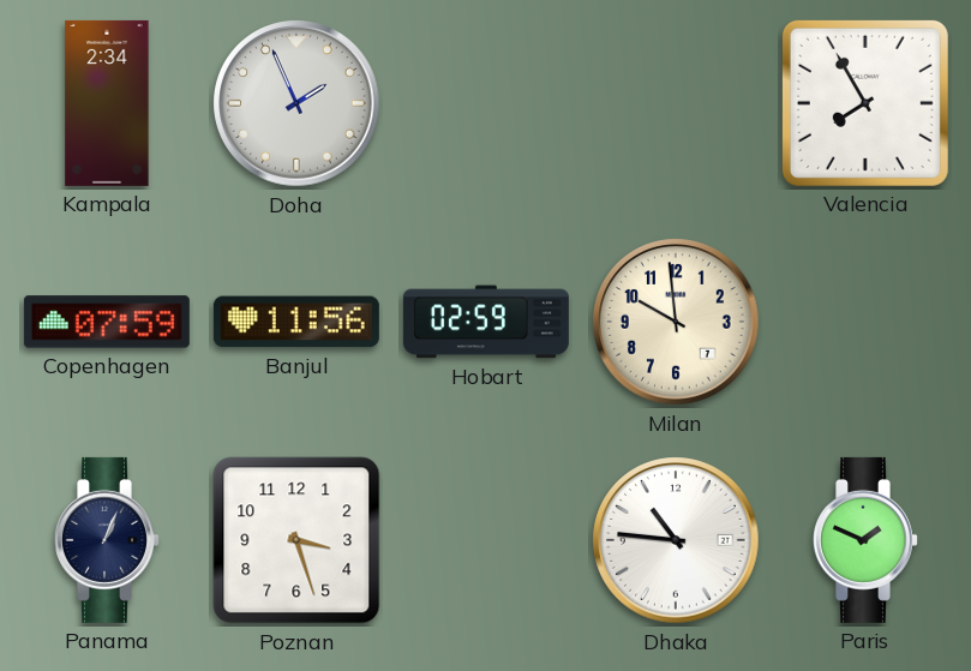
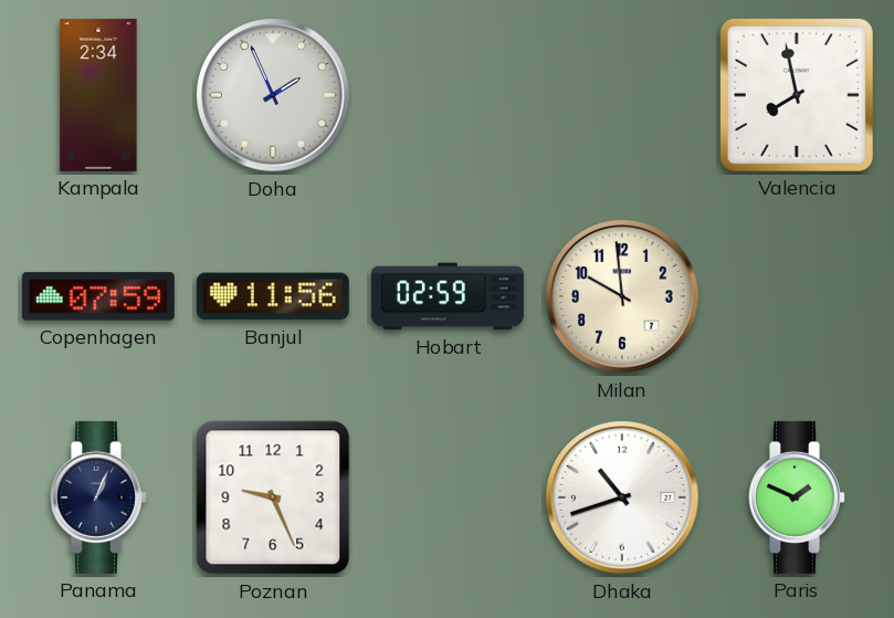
Valencia: 7:55 -> 7:58
Poznan: 3:27 -> 9:26
Dhaka: 10:46 -> 10:42
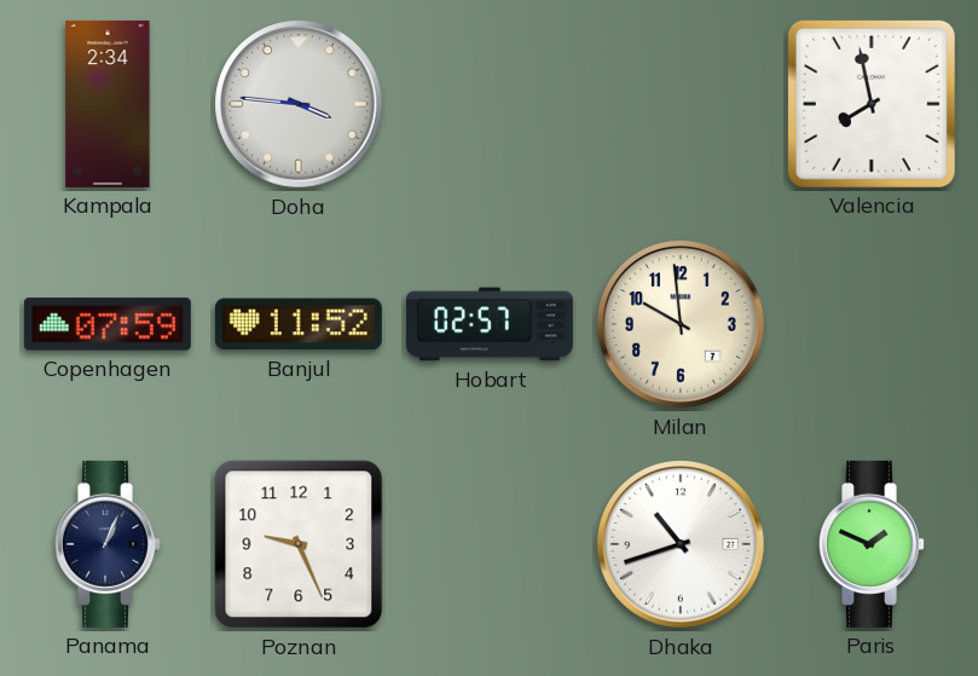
Doha: 1:56 -> 3:46
Banjul: 11:56 -> 11:52
Hobart: 02:59 -> 02:57
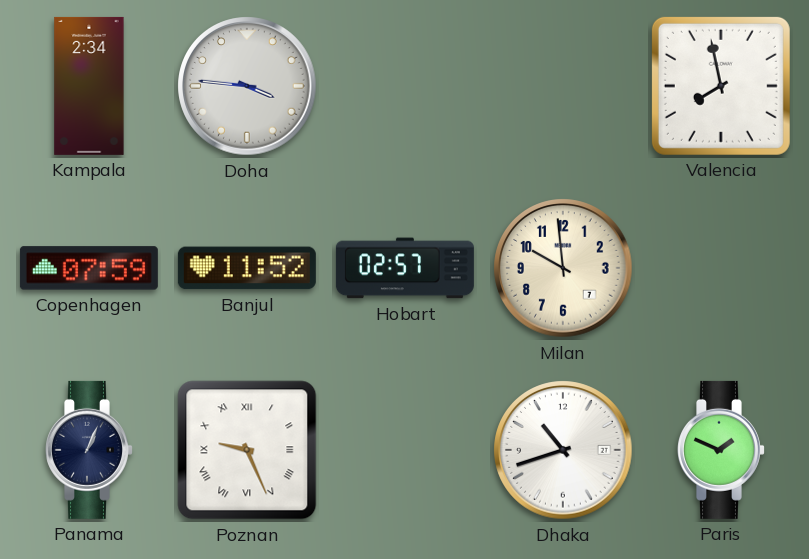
Poznan numerals: Arabic -> Roman
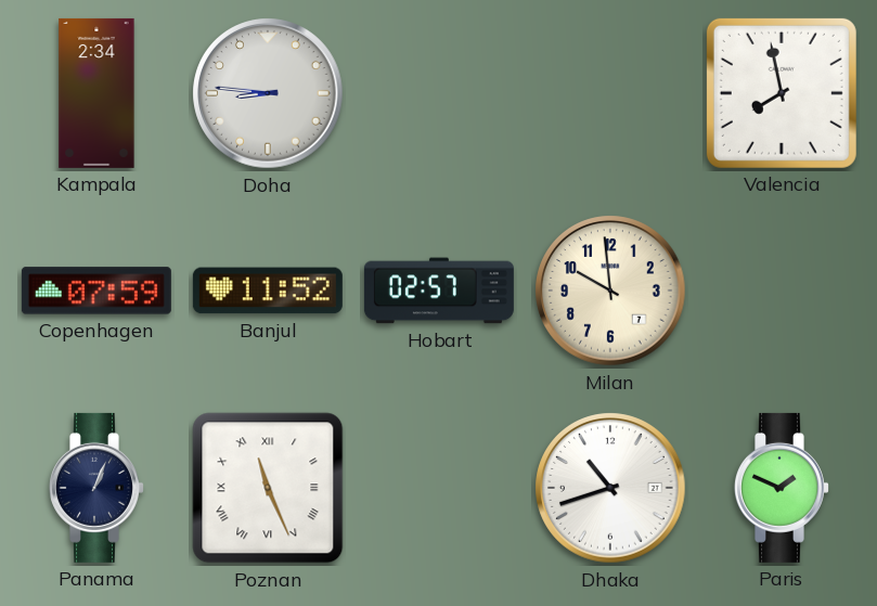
Doha: 3:46 -> 8:46
Poznan: 9:26 -> 11:26
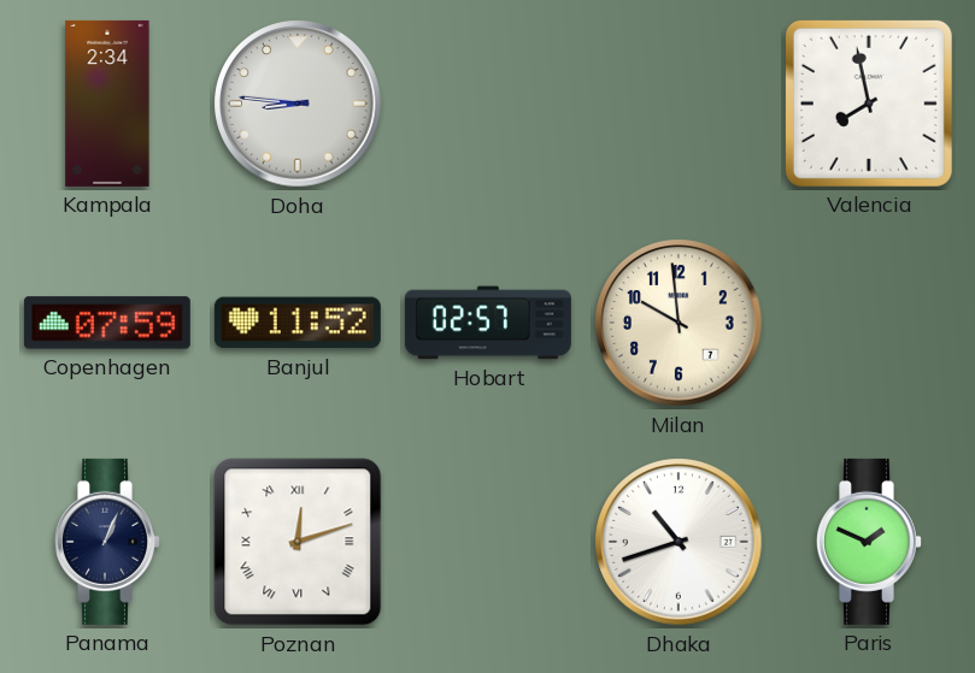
Poznan: 11:26 -> 12:12
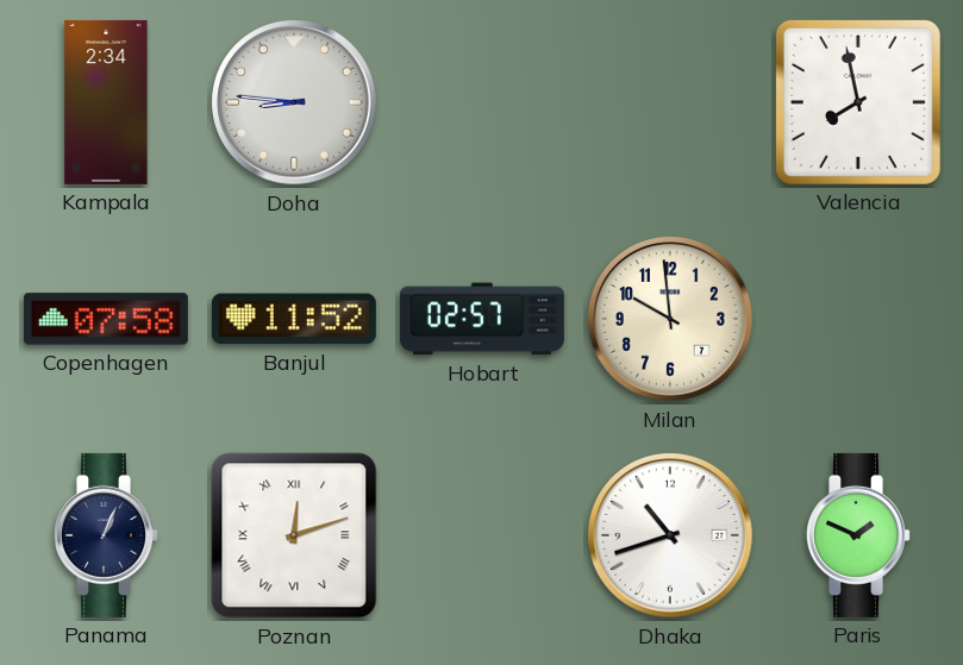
Copenhagen: 07:59 -> 07:58
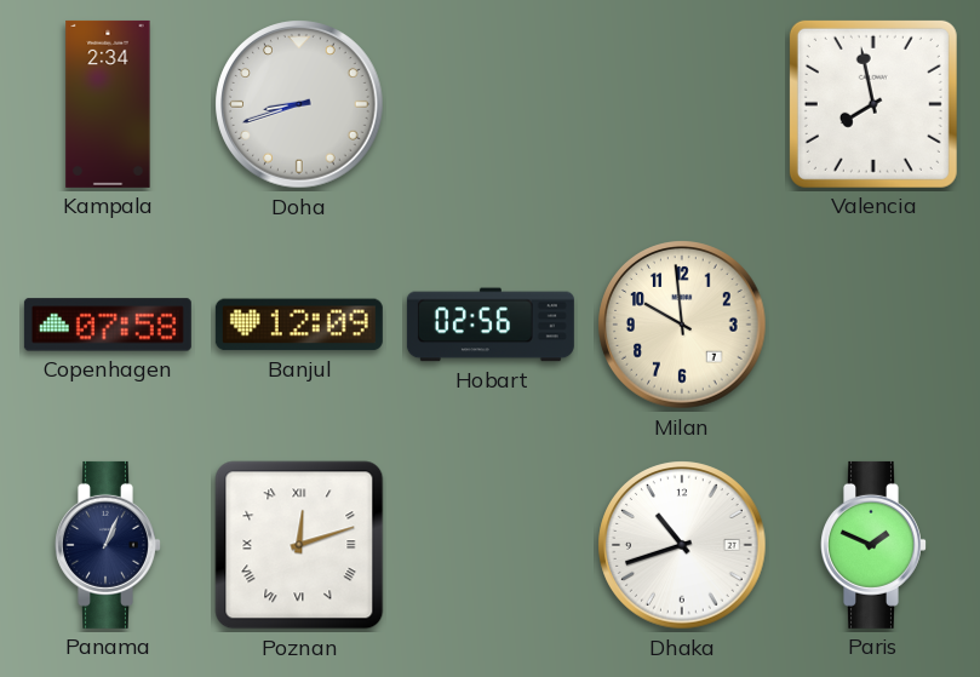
Doha: 8:46 -> 8:42
Banjul: 11:52 -> 12:09
Hobart: 02:57 -> 02:56
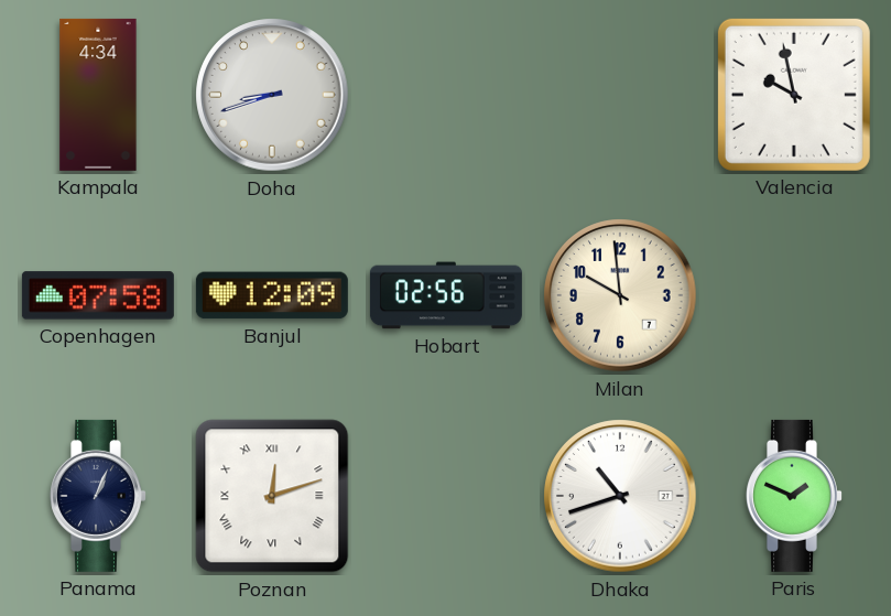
Kampala: 2:34 -> 4:34
Valencia: 7:58 -> 9:58
